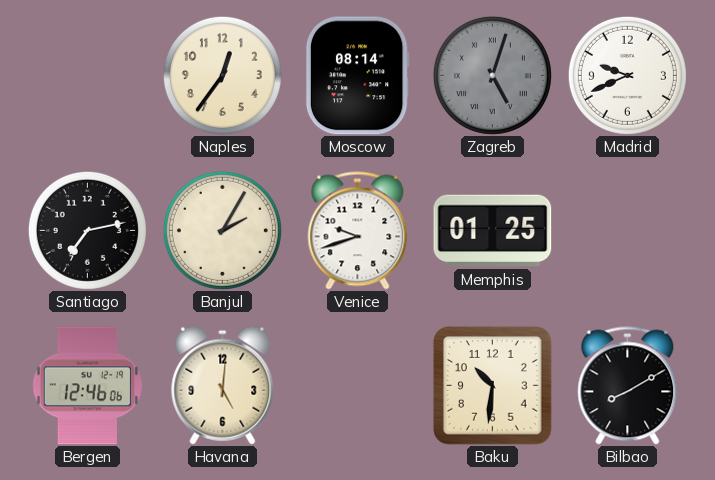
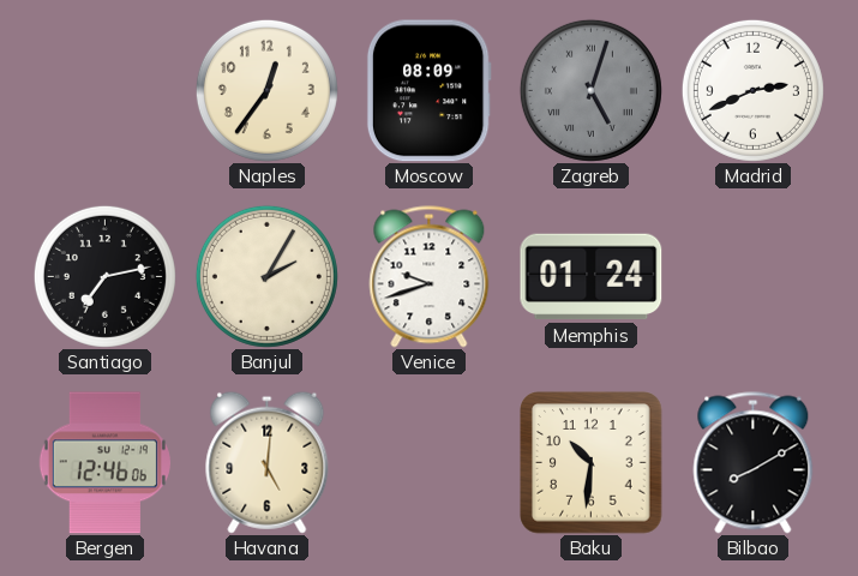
Moscow: 08:14 -> 08:09
Madrid: 9:41 -> 2:41
Memphis: 01:25 -> 01:24
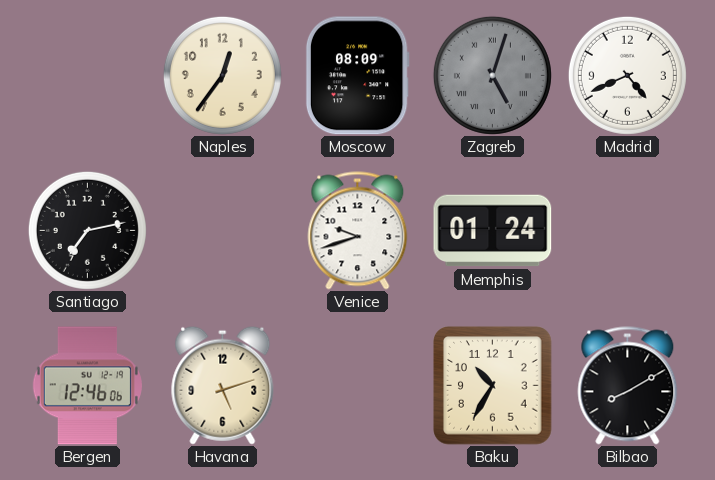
Madrid: 2:41 -> 4:41
Banjul: 2:05 -> none
Havana: 5:01 -> 5:12
Baku: 10:31 -> 10:35
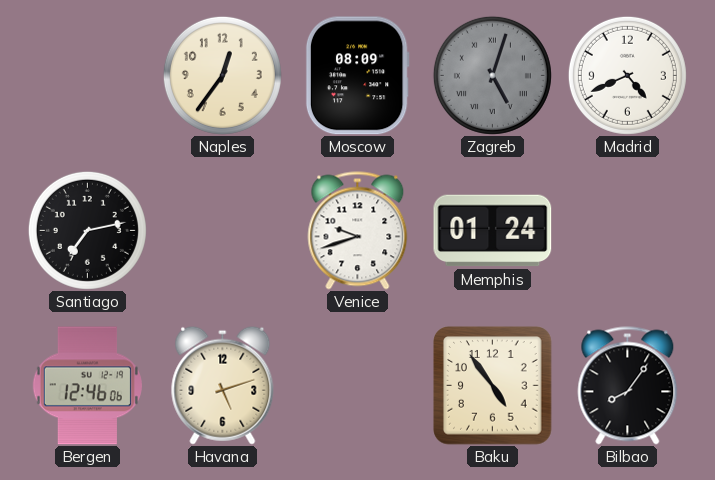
Baku: 10:35 -> 4:54
Bilbao: 8:10 -> 8:06
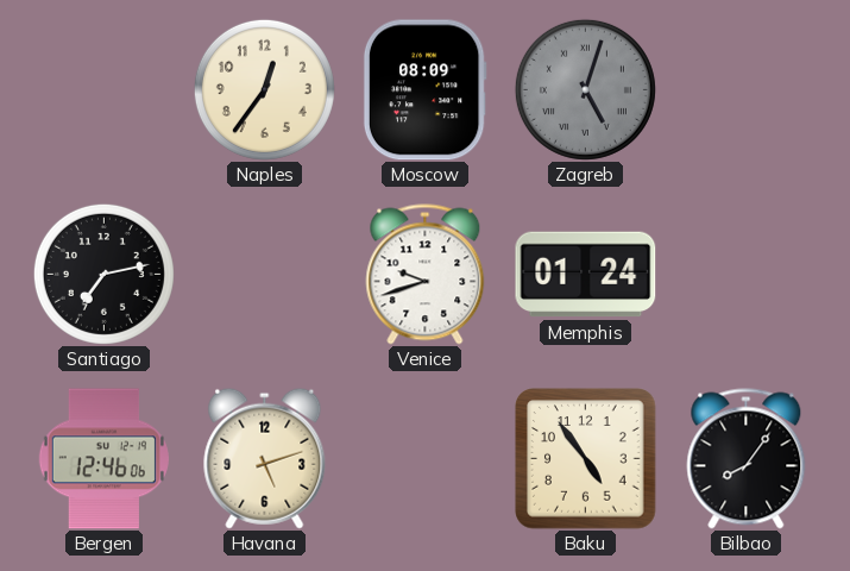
Madrid: 4:41 -> none
